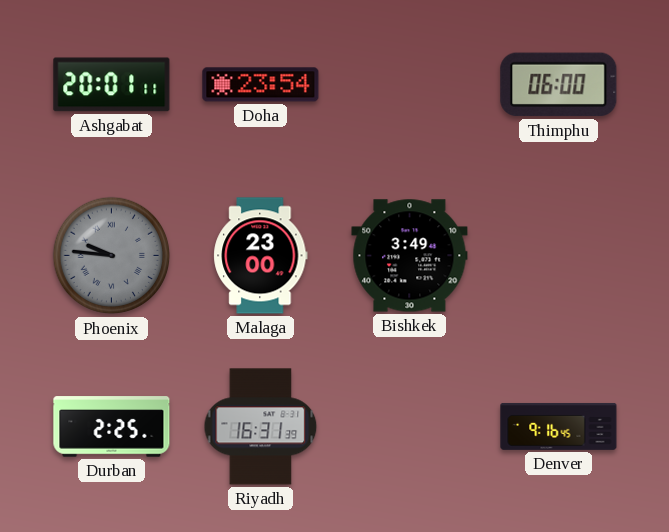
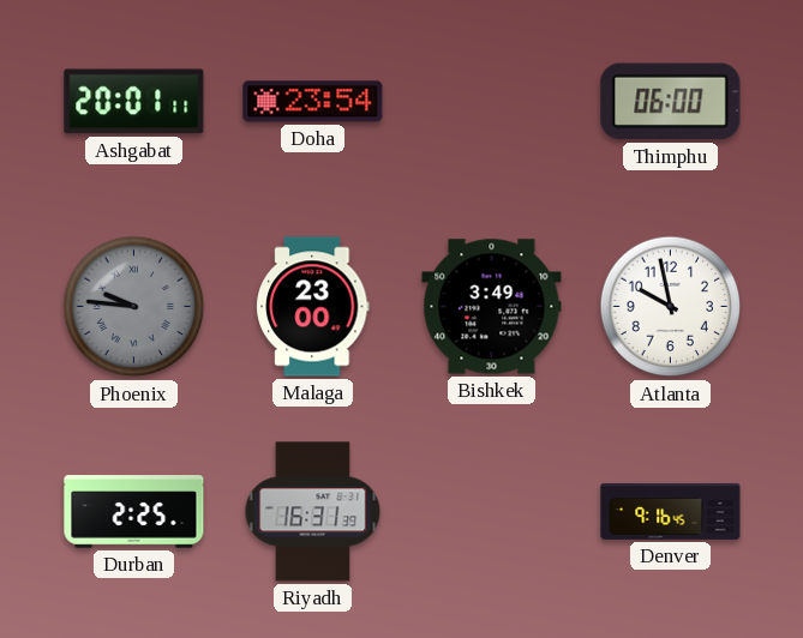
Atlanta: none -> 9:58
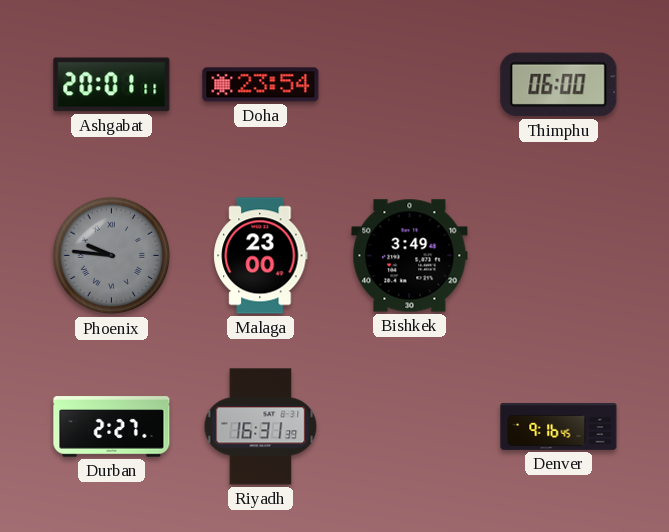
Atlanta: 9:58 -> none
Durban: 2:25 -> 2:27
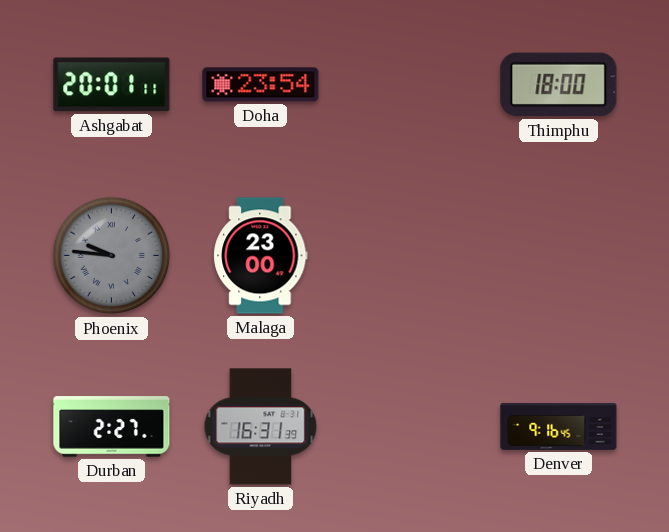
Thimphu: 06:00 -> 18:00
Bishkek: 3:49 -> none
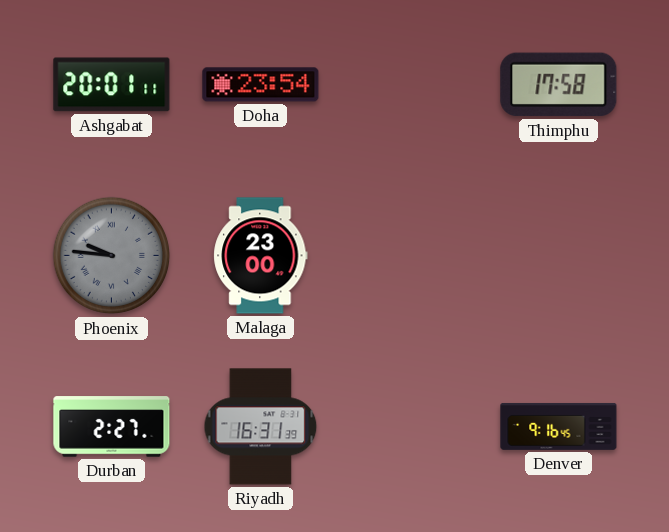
Thimphu: 18:00 -> 17:58
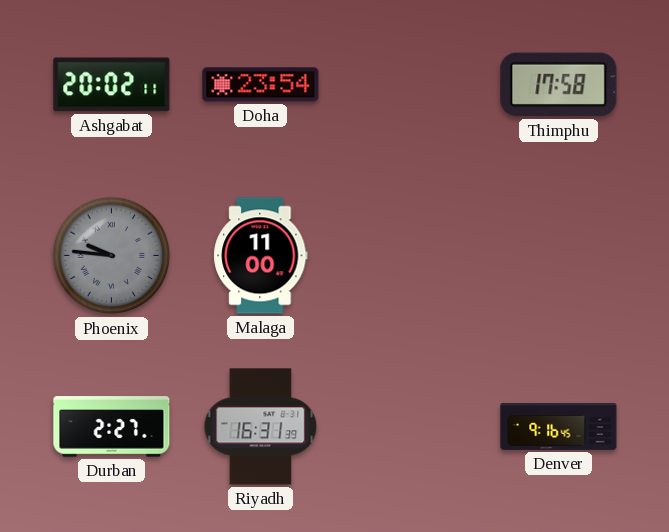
Ashgabat: 20:01 -> 20:02
Malaga: 23:00 -> 11:00
